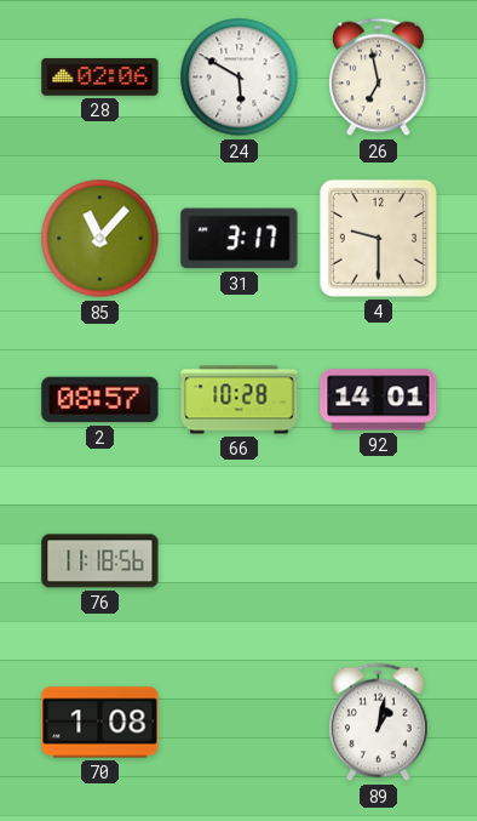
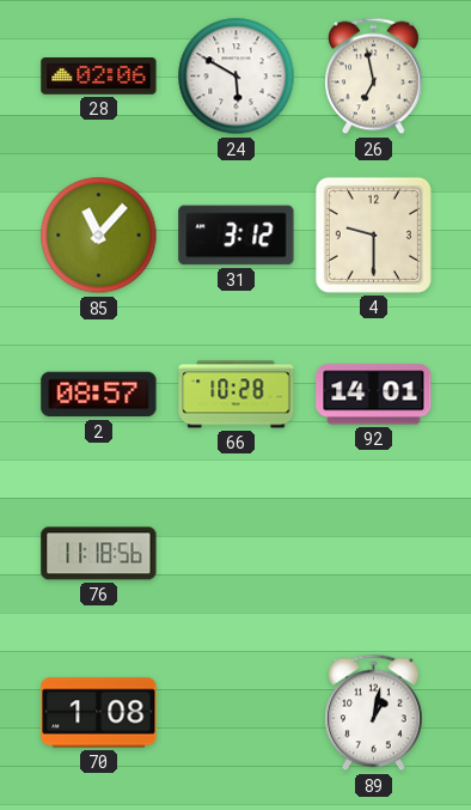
31: 3:17 -> 3:12
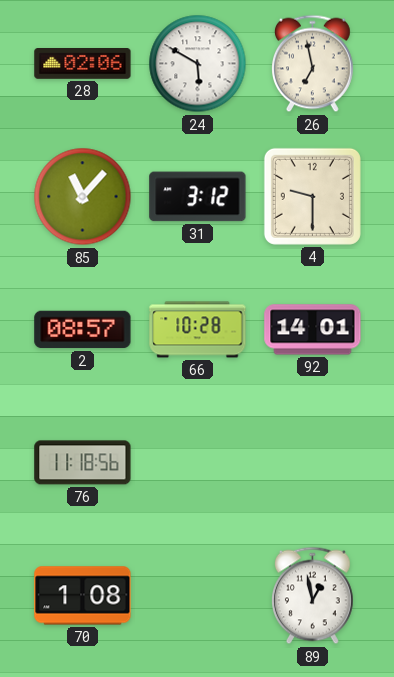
89: 1:02 -> 12:58
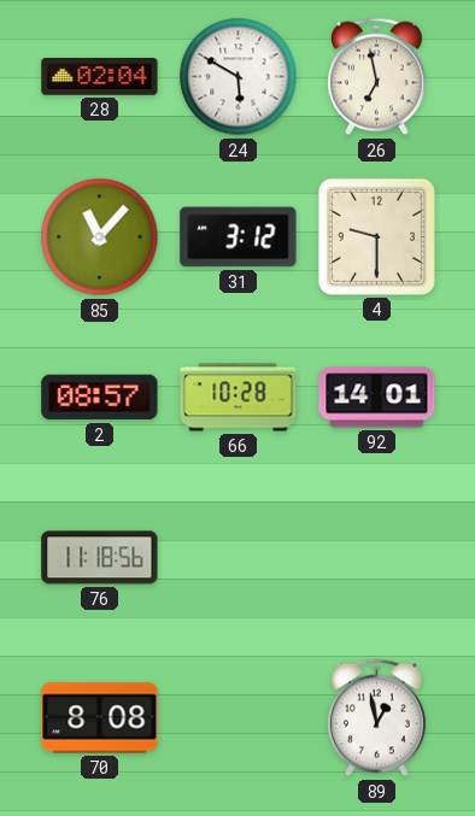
28: 02:06 -> 02:04
70: 1:08 -> 8:08
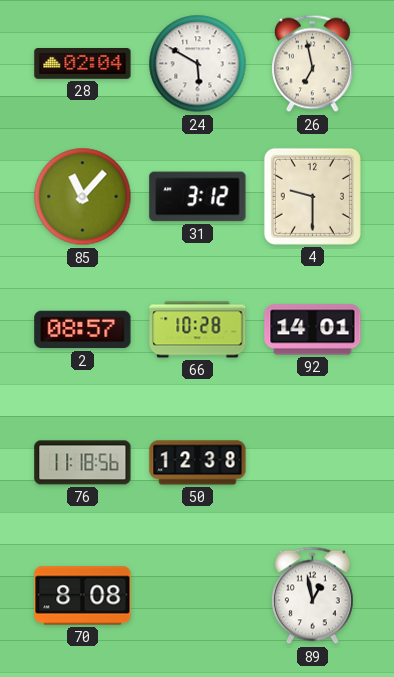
50: none -> 12:38
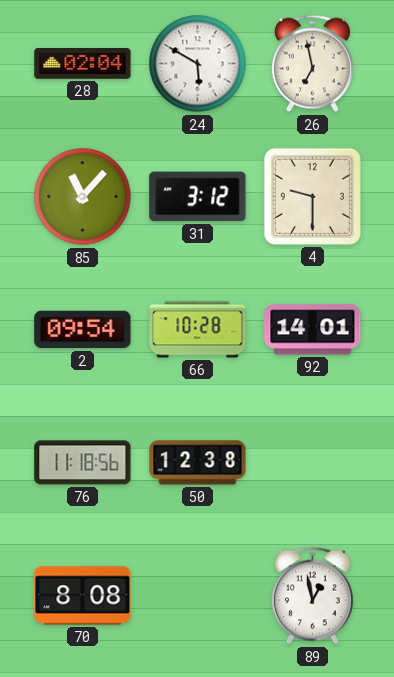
2: 08:57 -> 09:54
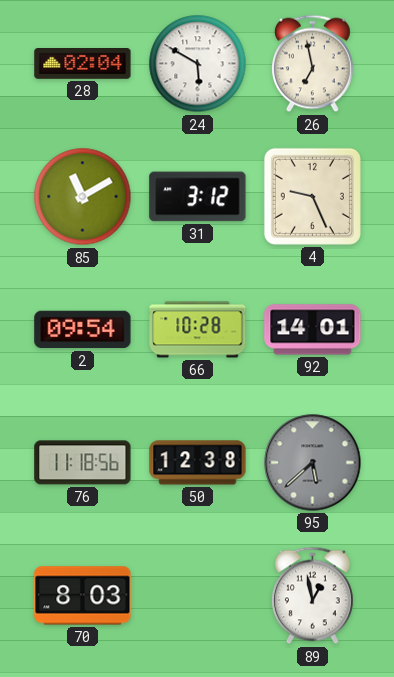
85: 11:07 -> 11:10
4: 9:30 -> 9:26
95: none -> 5:38
70: 8:08 -> 8:03
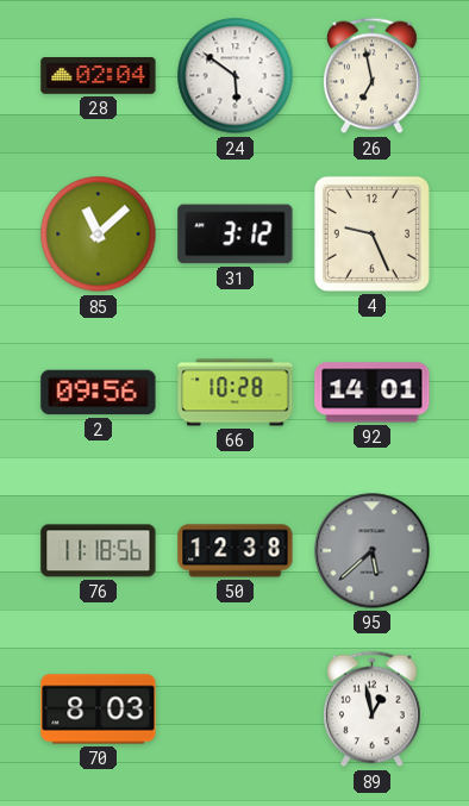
24: 5:50 -> 5:51
85: 11:10 -> 11:08
2: 09:54 -> 09:56
